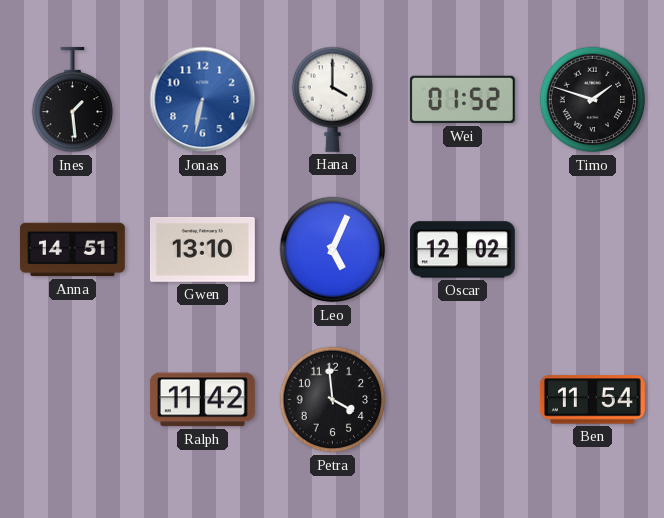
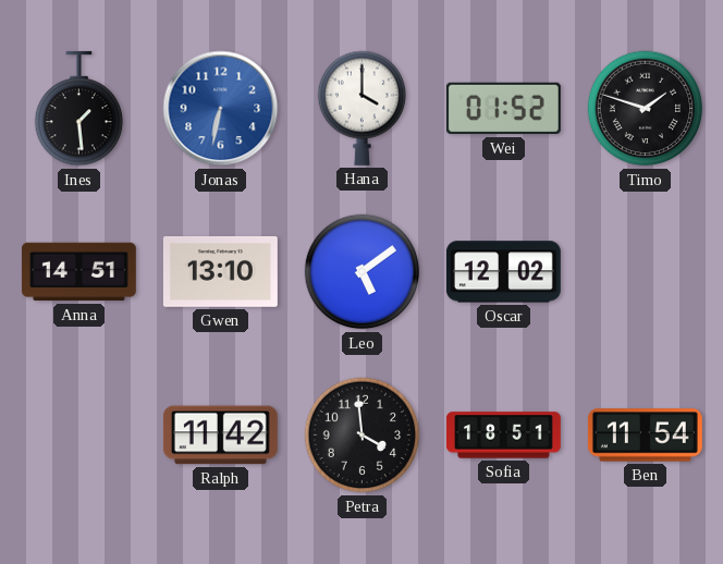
Leo: 5:04 -> 5:09
Sofia: none -> 18:51
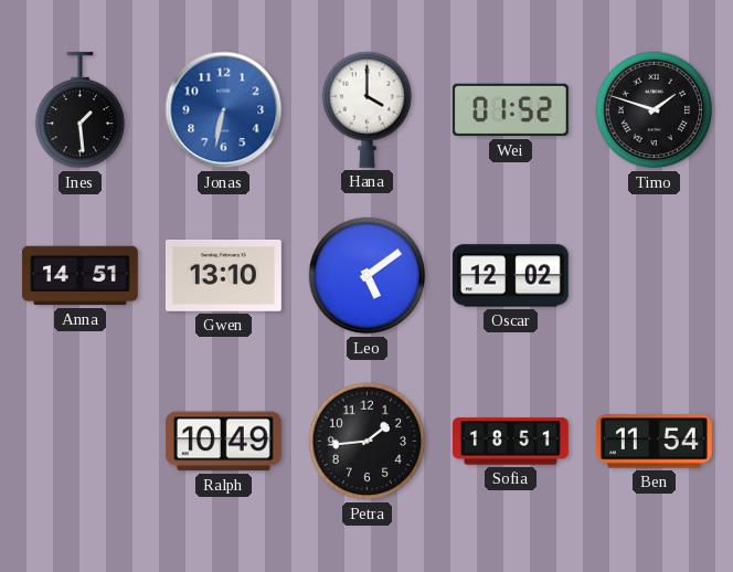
Ralph: 11:42 -> 10:49
Petra: 3:59 -> 1:44
